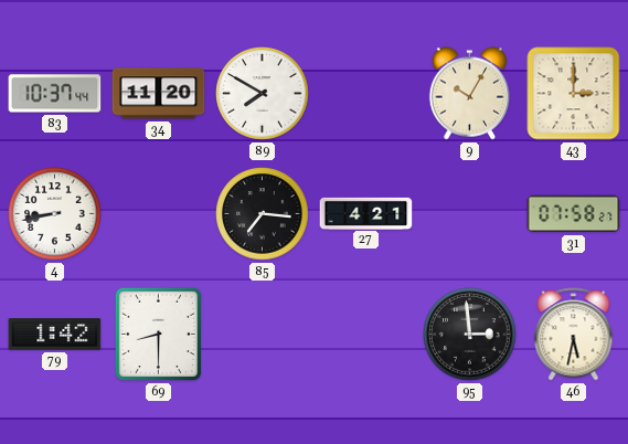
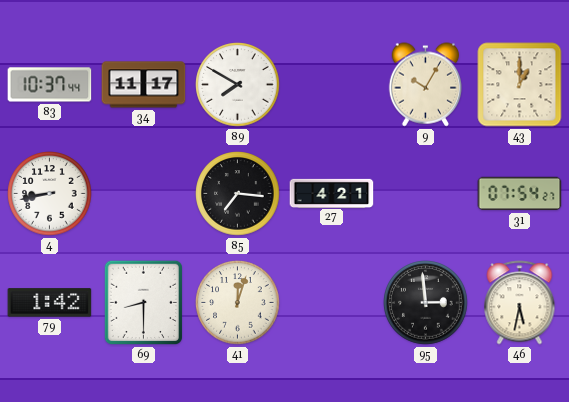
34: 11:20 -> 11:17
43: 3:00 -> 1:00
31: 07:58 -> 07:54
41: none -> 12:03
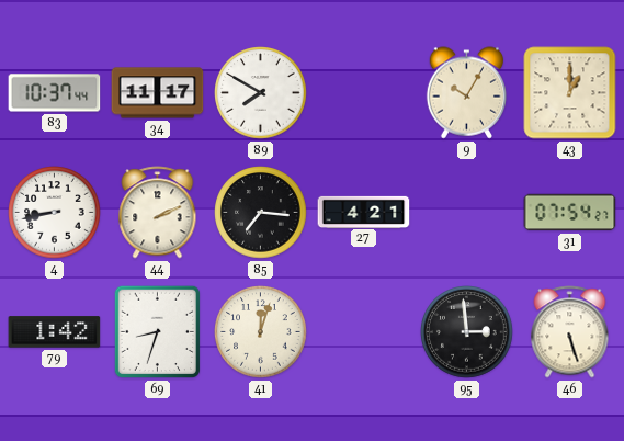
44: none -> 2:11
69: 8:30 -> 8:33
46: 5:32 -> 5:27
